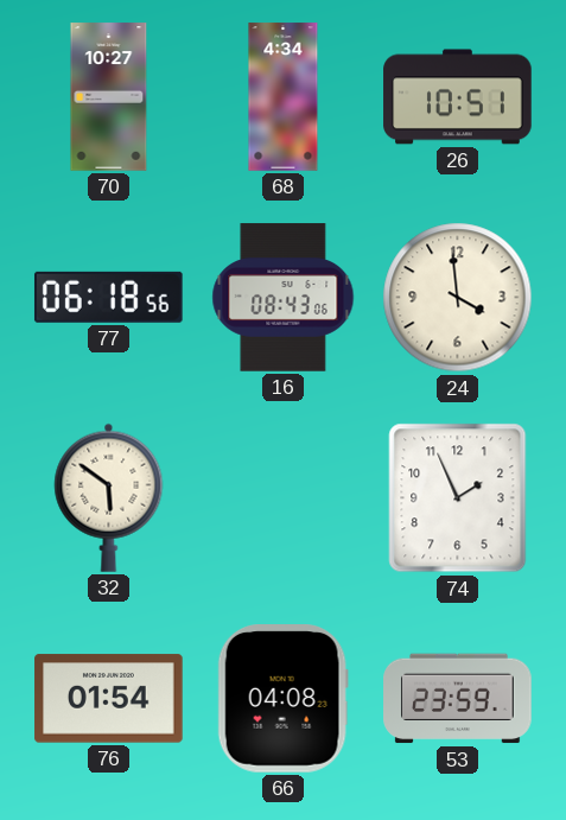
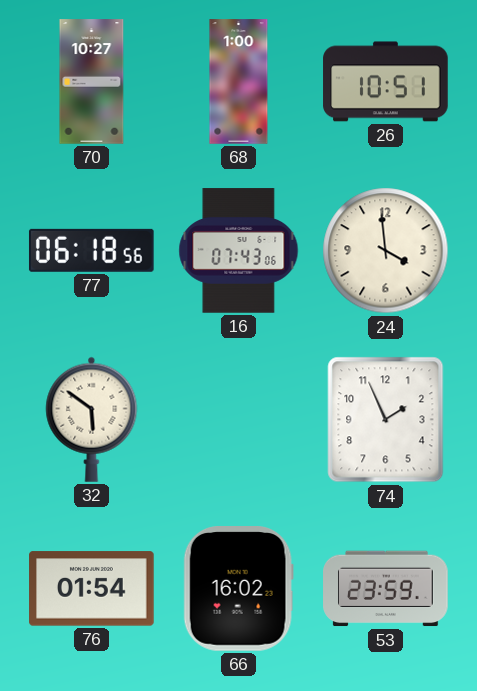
68: 4:34 -> 1:00
16: 08:43 -> 07:43
66: 04:08 -> 16:02
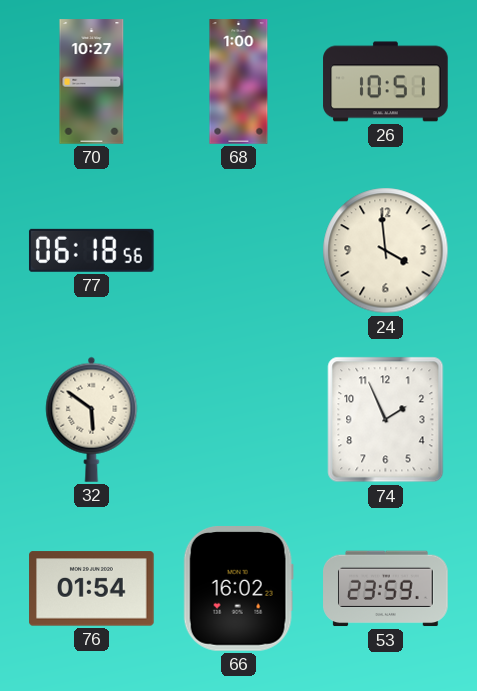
16: 07:43 -> none
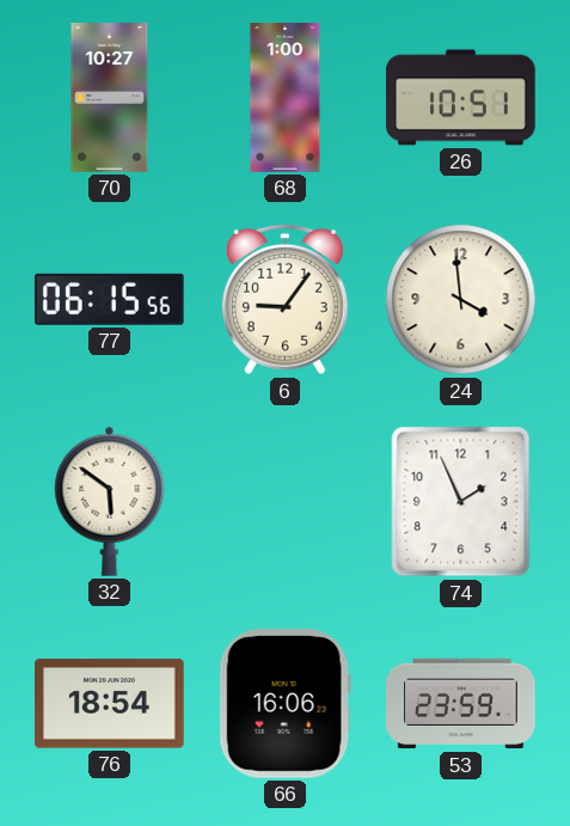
77: 06:18 -> 06:15
6: none -> 9:06
76: 01:54 -> 18:54
66: 16:02 -> 16:06
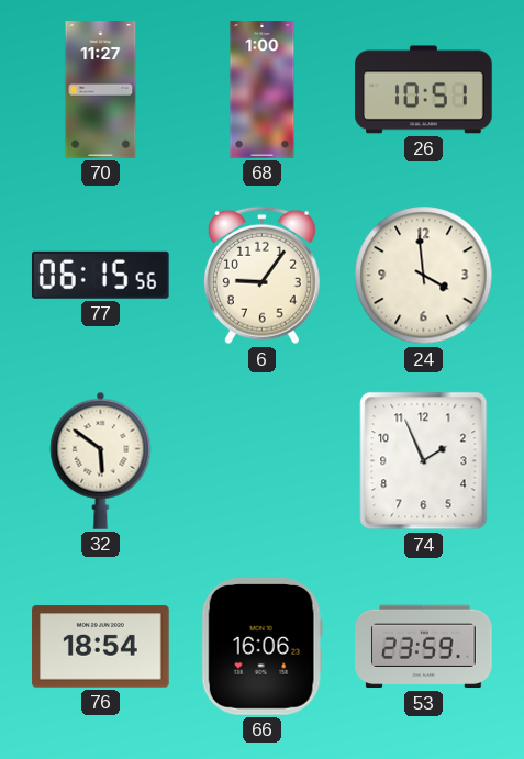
70: 10:27 -> 11:27
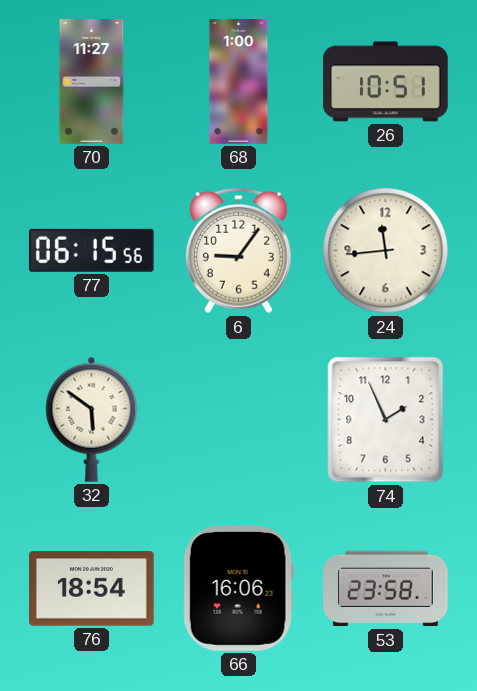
24: 3:59 -> 11:44
53: 23:59 -> 23:58
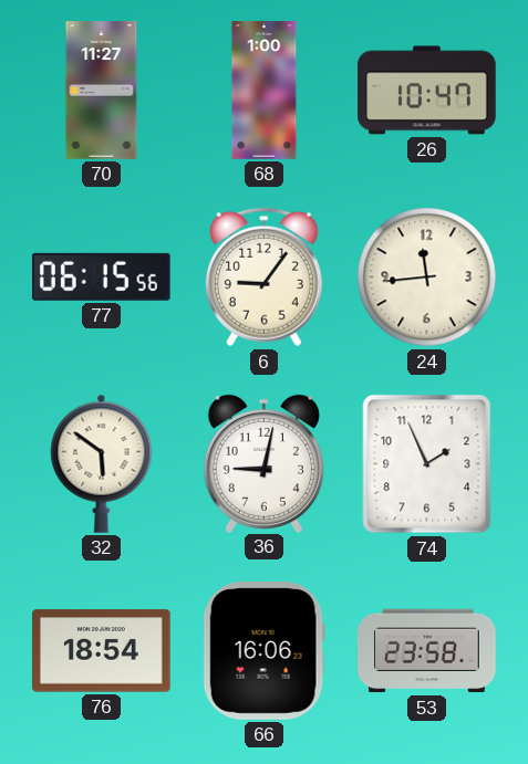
26: 10:51 -> 10:47
36: none -> 9:02
